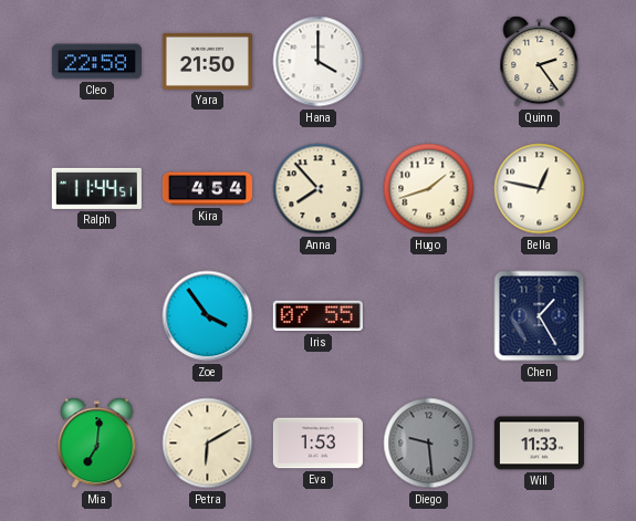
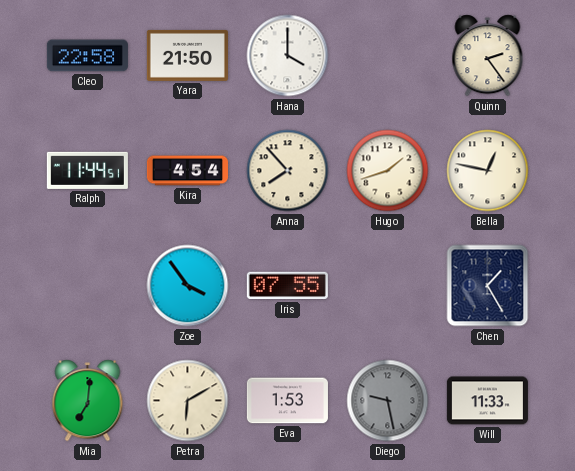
Diego: 9:29 -> 9:28
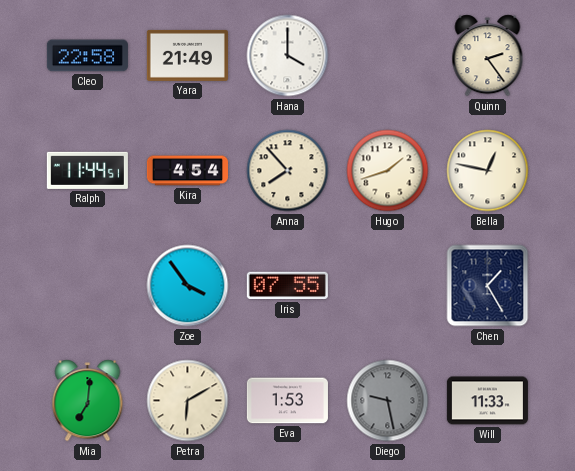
Yara: 21:50 -> 21:49
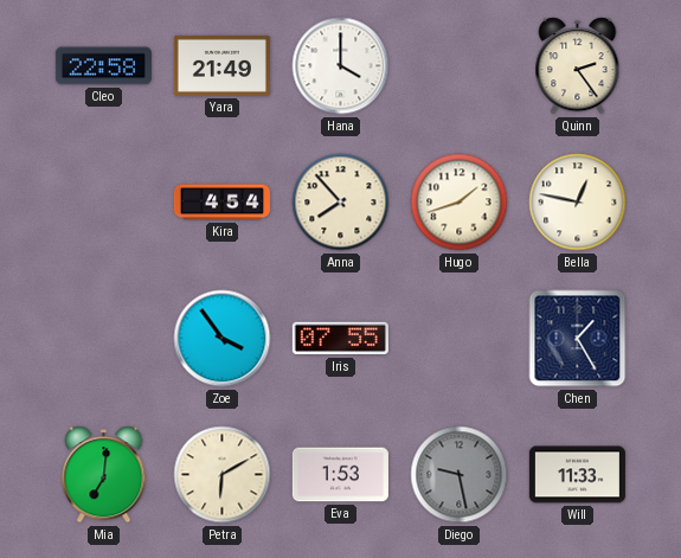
Ralph: 11:44 -> none
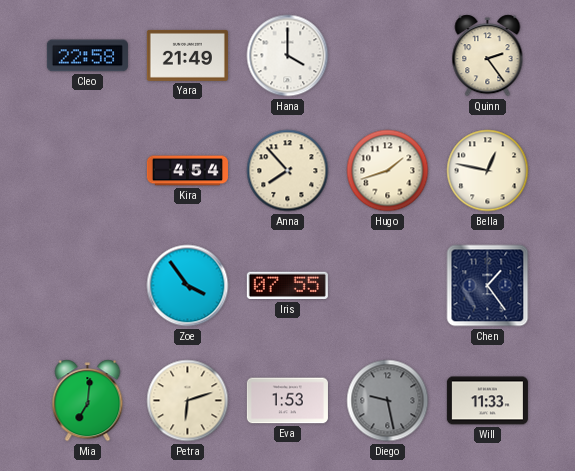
Chen: 1:25 -> 1:24
Petra: 6:10 -> 6:12
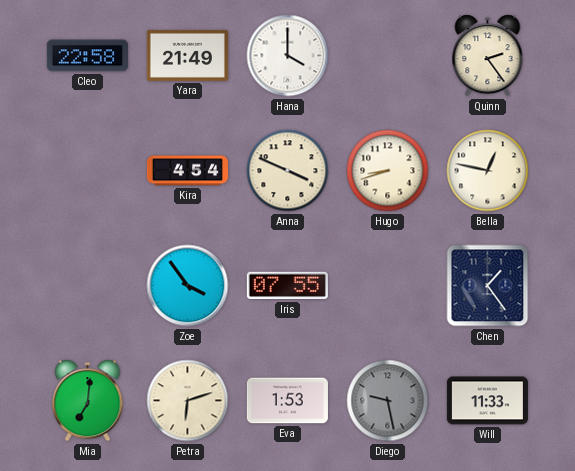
Anna: 7:53 -> 3:49
Hugo: 1:42 -> 8:42
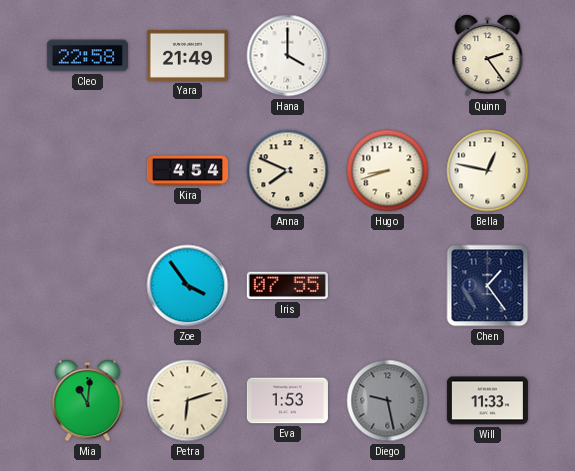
Anna: 3:49 -> 7:49
Mia: 7:01 -> 11:01
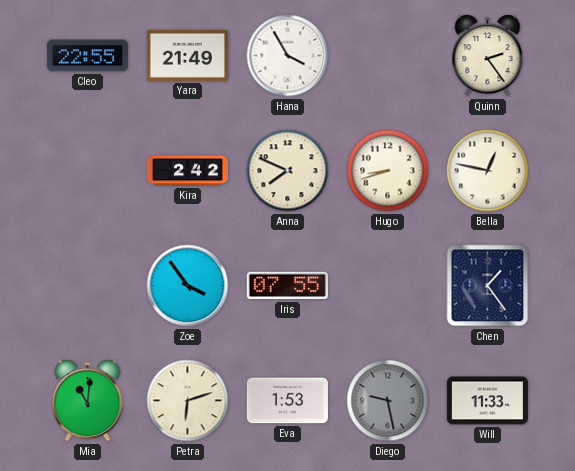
Cleo: 22:58 -> 22:55
Hana: 4:00 -> 3:55
Kira: 4:54 -> 2:42
